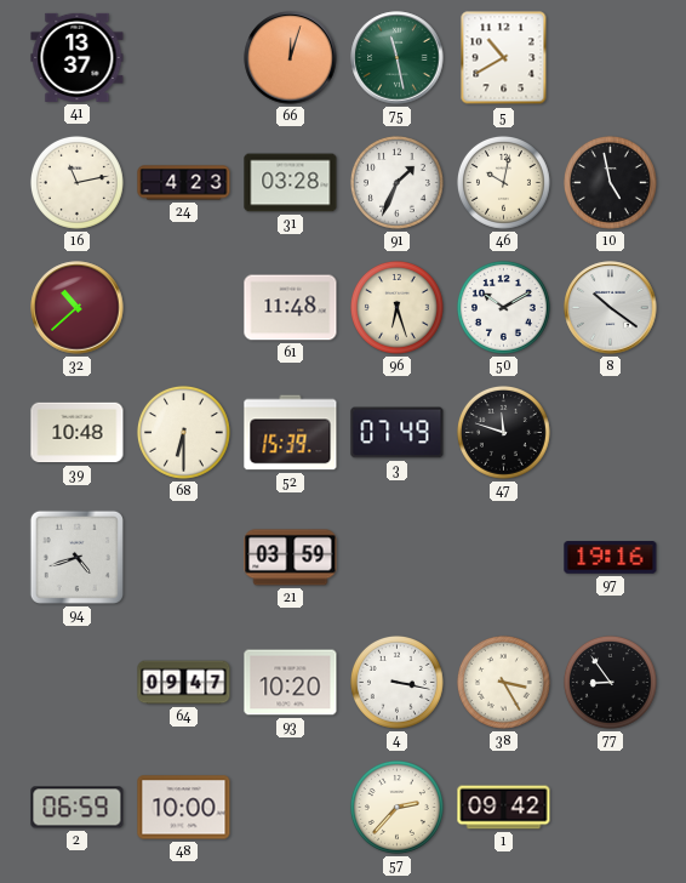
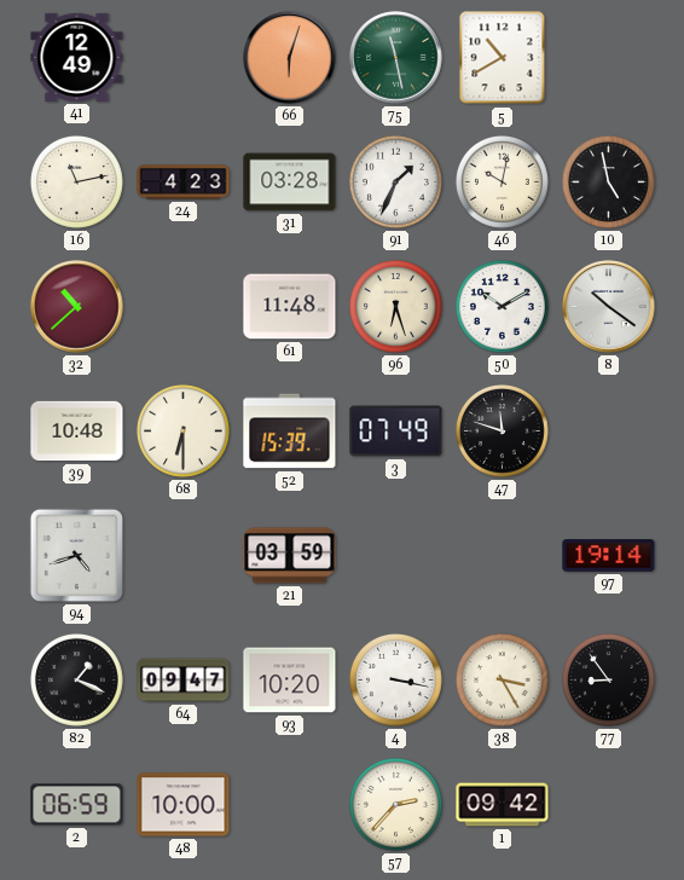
41: 13:37 -> 12:49
66: 12:03 -> 6:03
97: 19:16 -> 19:14
82: none -> 1:19
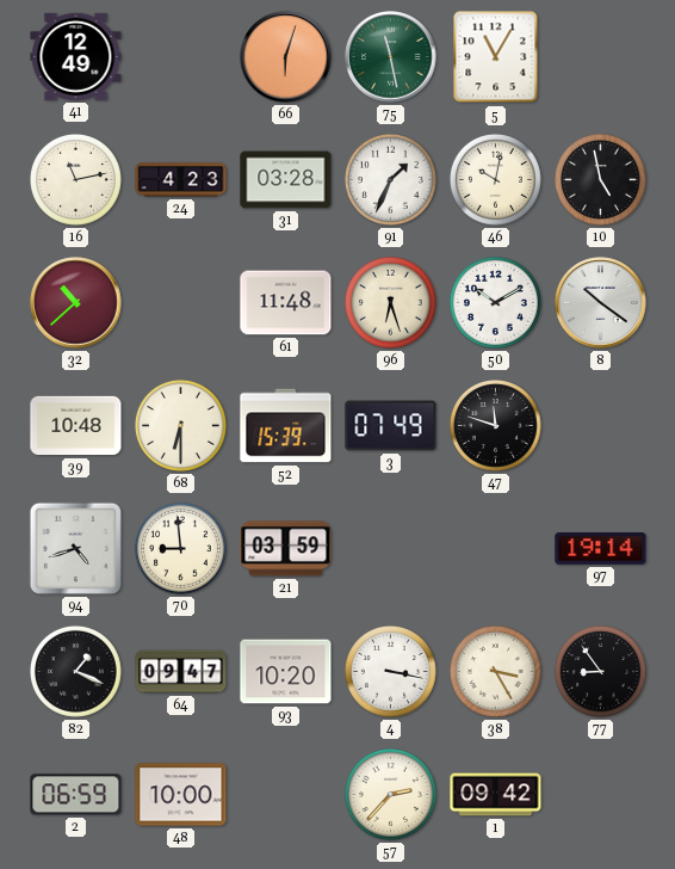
5: 10:40 -> 11:05
70: none -> 8:59
